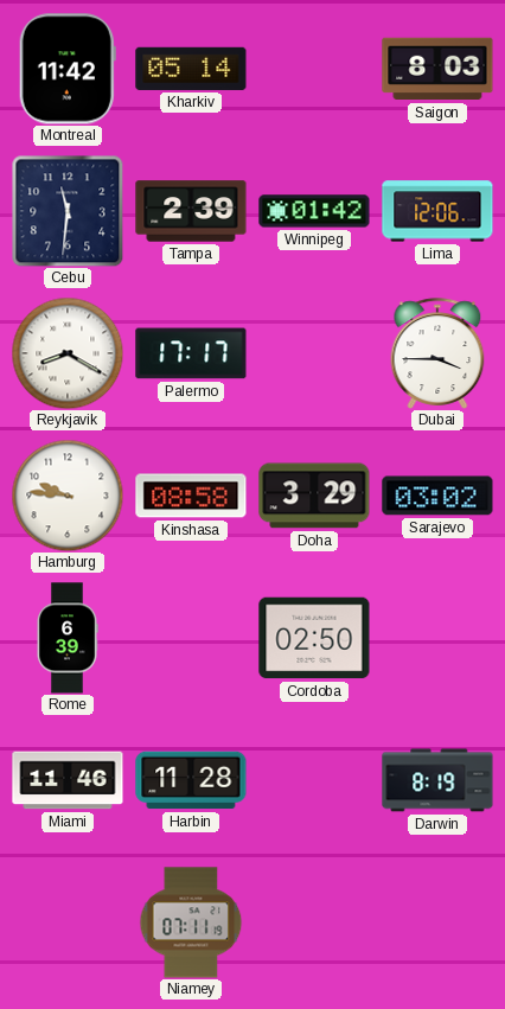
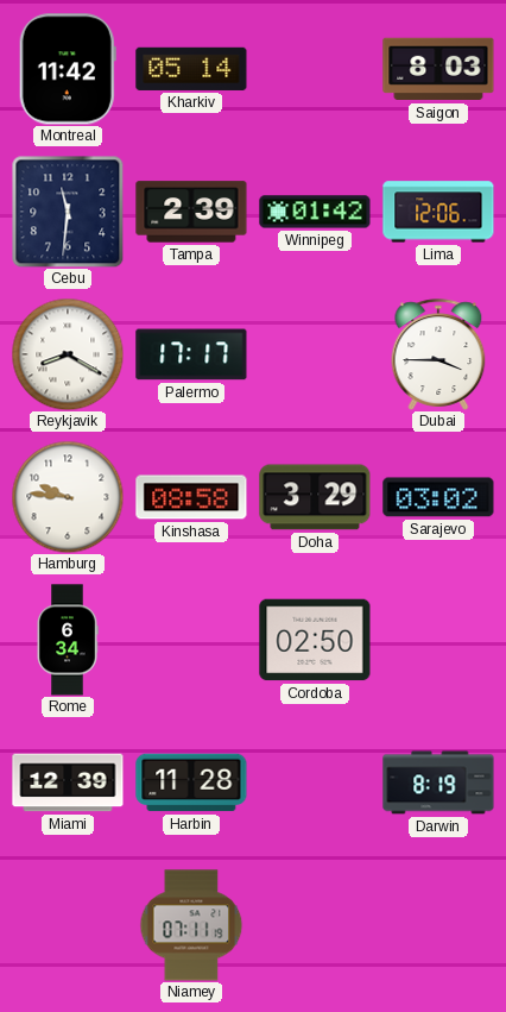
Rome: 6:39 -> 6:34
Miami: 11:46 -> 12:39
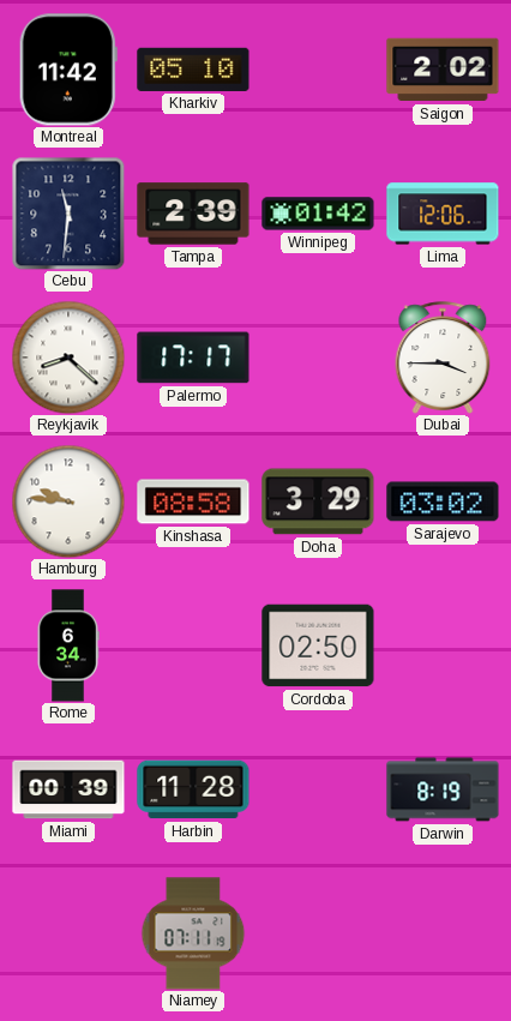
Kharkiv: 05:14 -> 05:10
Saigon: 8:03 -> 2:02
Reykjavik: 8:20 -> 8:22
Miami: 12:39 -> 00:39
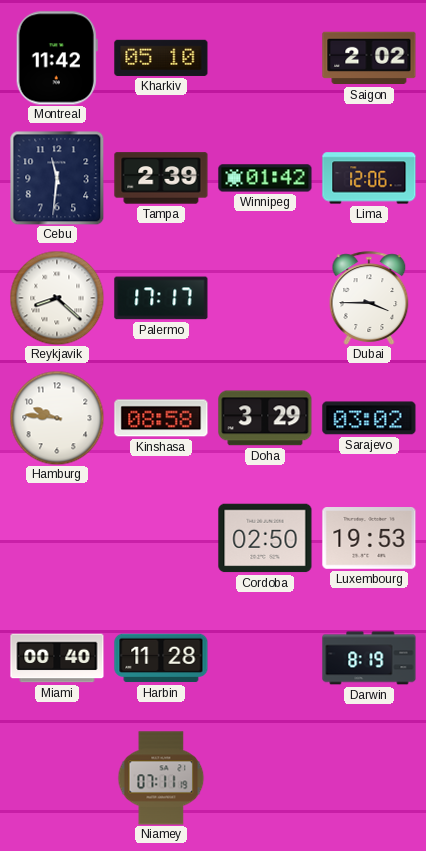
Rome: 6:34 -> none
Luxembourg: none -> 19:53
Miami: 00:39 -> 00:40
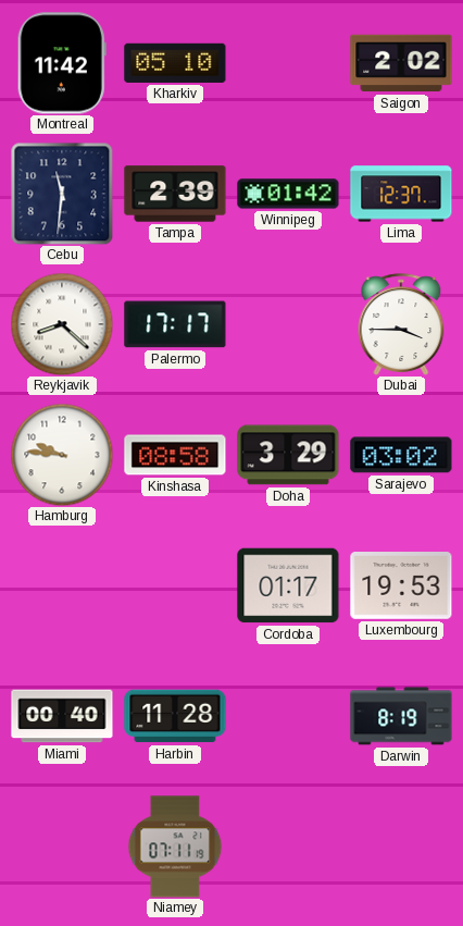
Lima: 12:06 -> 12:37
Cordoba: 02:50 -> 01:17
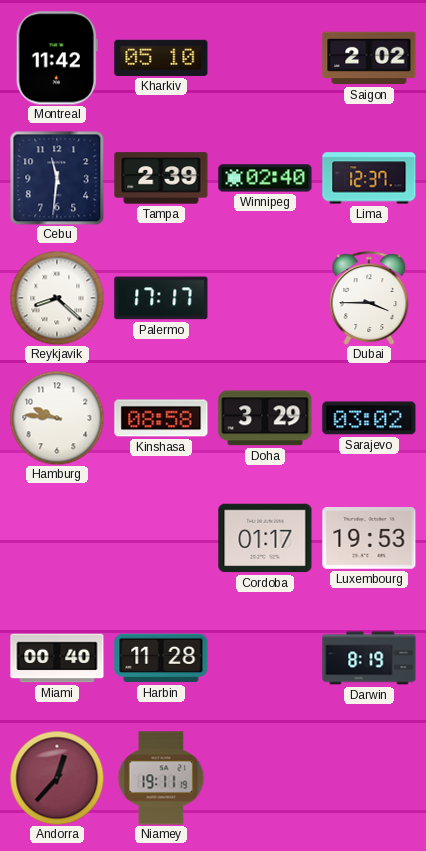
Winnipeg: 01:42 -> 02:40
Andorra: none -> 12:37
Niamey: 07:11 -> 19:11
